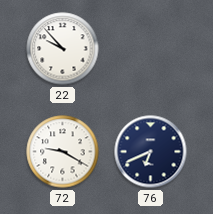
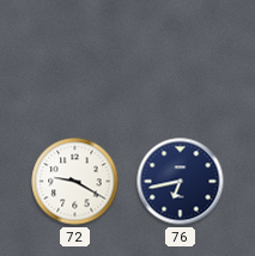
22: 9:53 -> none
76: 6:41 -> 6:43
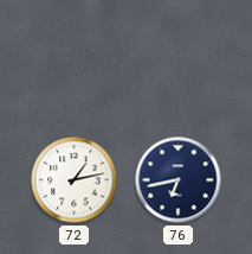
72: 9:20 -> 1:13
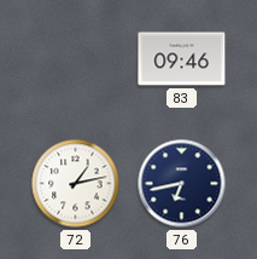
83: none -> 09:46
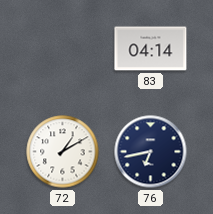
83: 09:46 -> 04:14
72: 1:13 -> 1:10
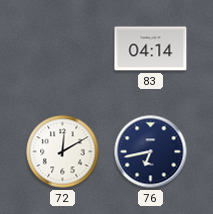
72: 1:10 -> 12:10
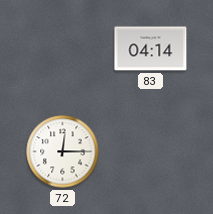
72: 12:10 -> 12:15
76: 6:43 -> none
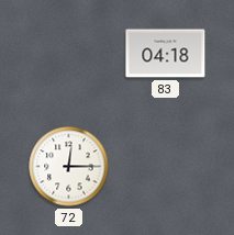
83: 04:14 -> 04:18
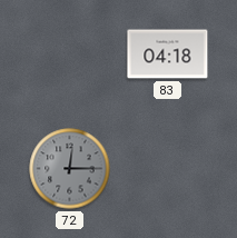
72 dial: white -> grey
